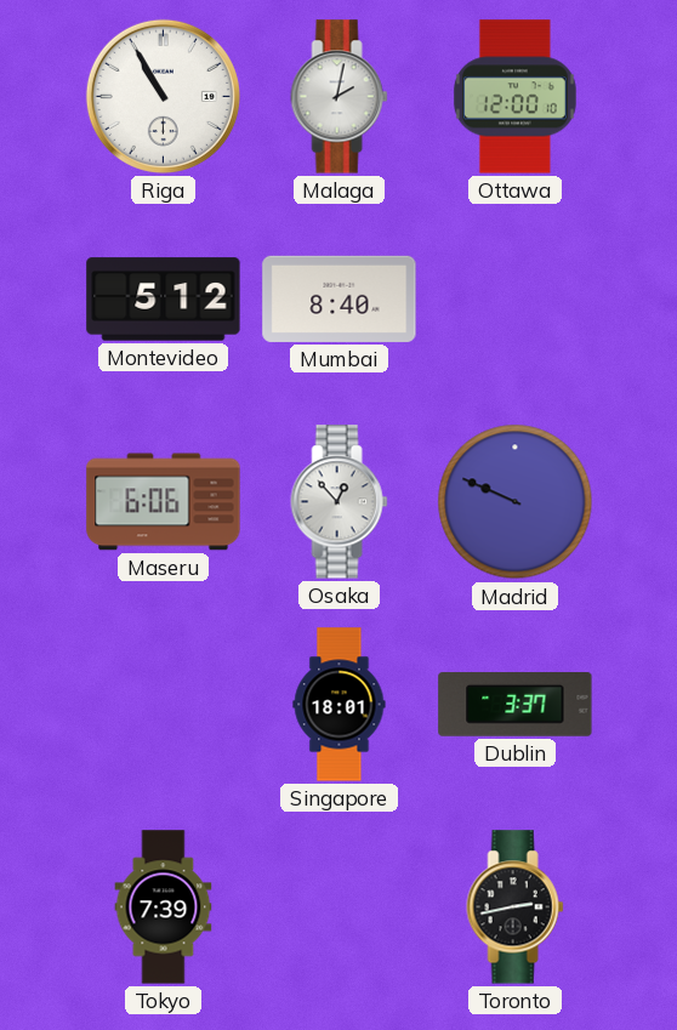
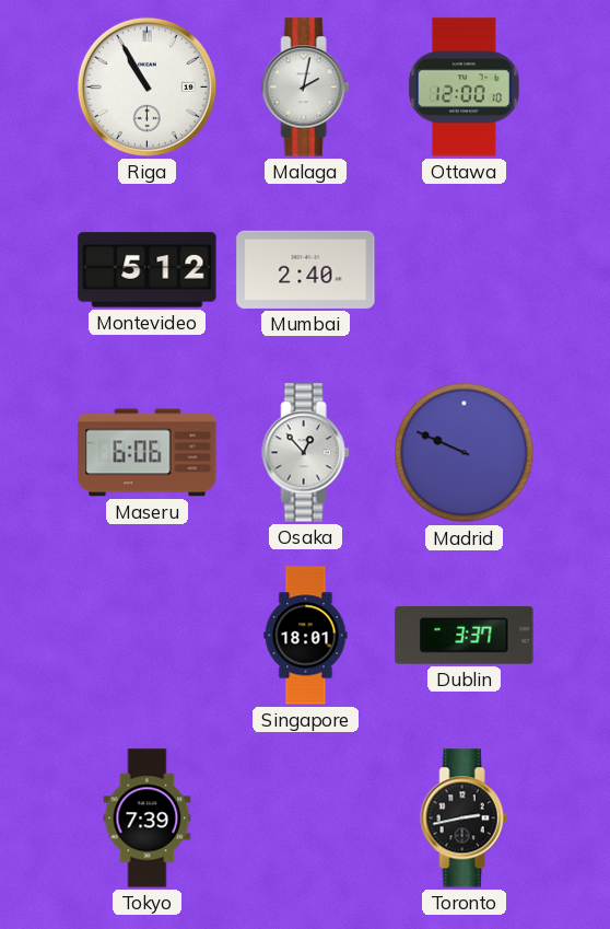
Mumbai: 8:40 -> 2:40
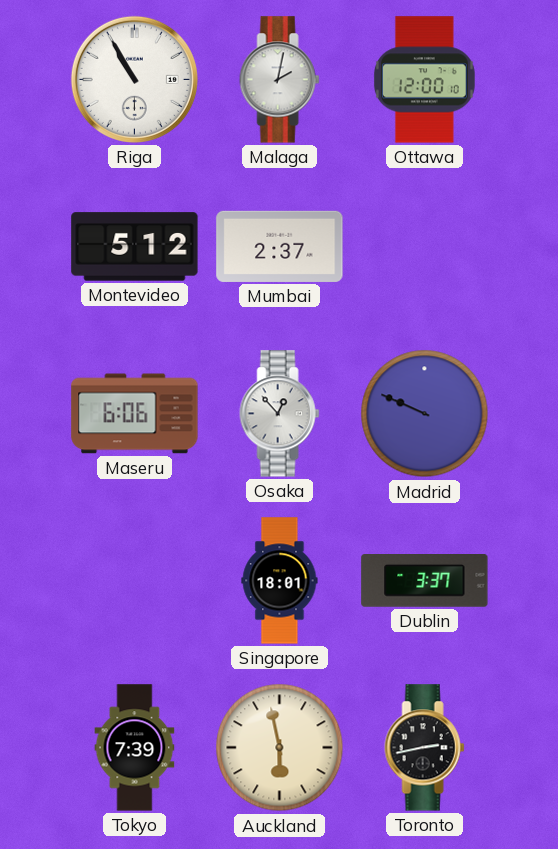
Mumbai: 2:40 -> 2:37
Auckland: none -> 5:58
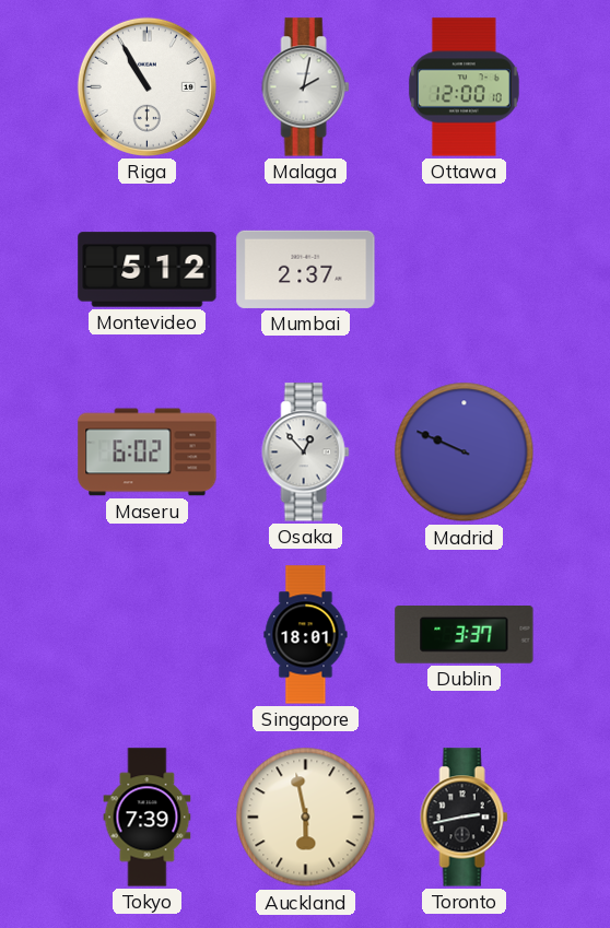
Maseru: 6:06 -> 6:02
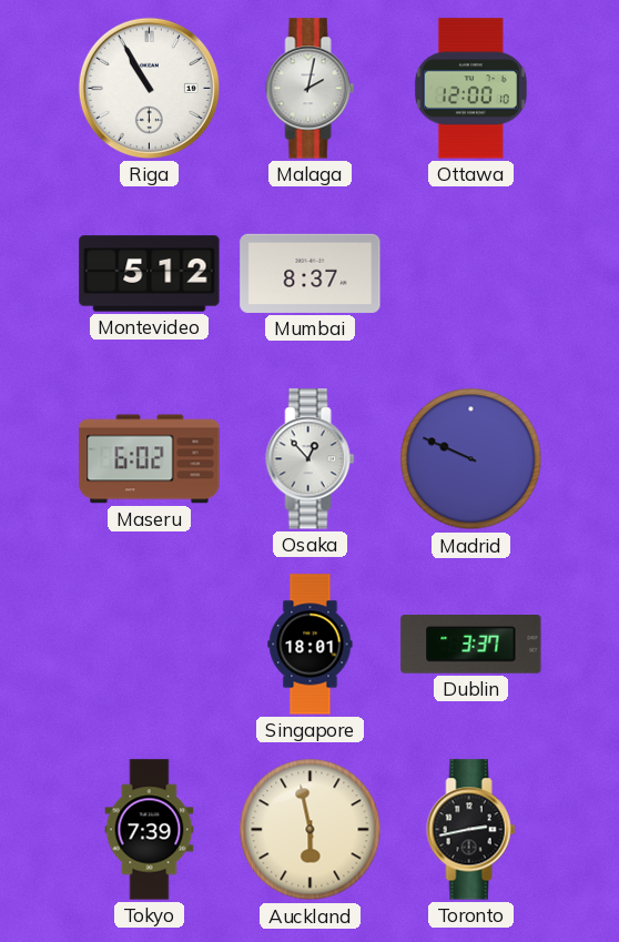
Mumbai: 2:37 -> 8:37
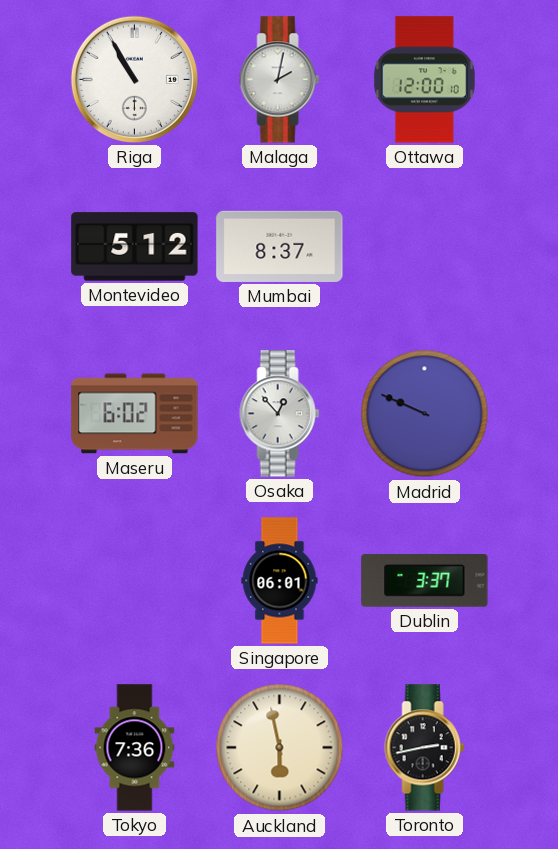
Singapore: 18:01 -> 06:01
Tokyo: 7:39 -> 7:36
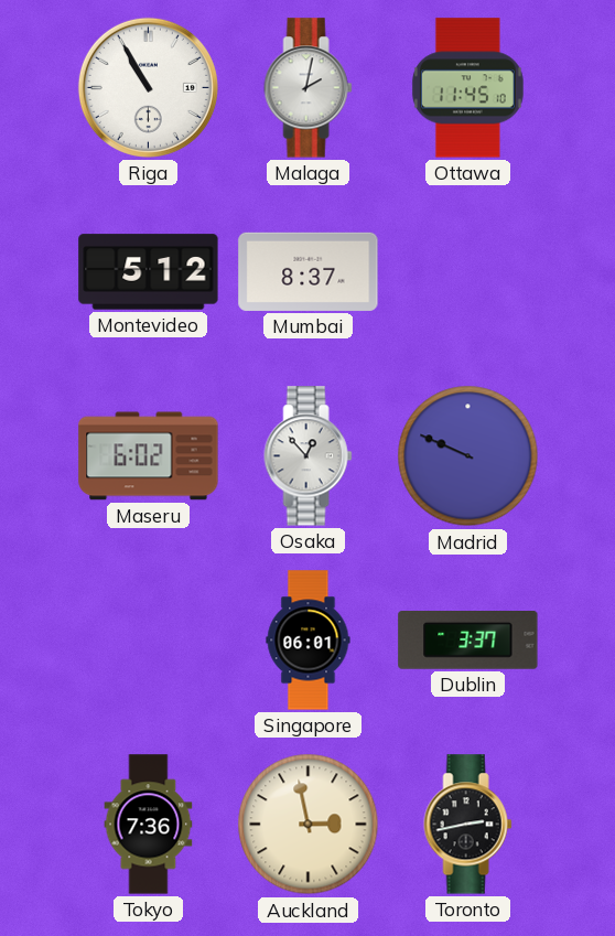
Ottawa: 12:00 -> 11:45
Auckland: 5:58 -> 2:58
